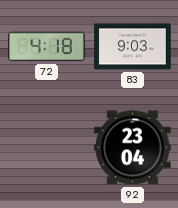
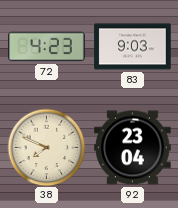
72: 4:18 -> 4:23
38: none -> 7:49
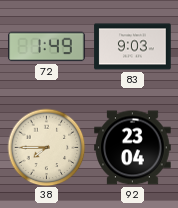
72: 4:23 -> 1:49
38: 7:49 -> 7:45
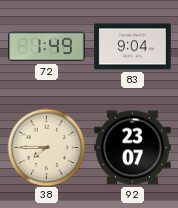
83: 9:03 -> 9:04
92: 23:04 -> 23:07
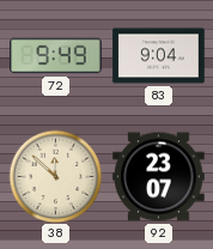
72: 1:49 -> 9:49
38: 7:45 -> 11:52
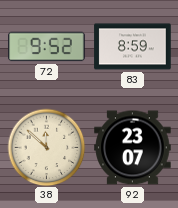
72: 9:49 -> 9:52
83: 9:04 -> 8:59
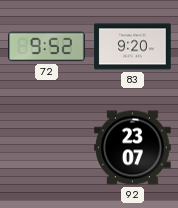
83: 8:59 -> 9:20
38: 11:52 -> none
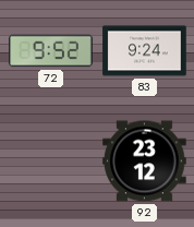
83: 9:20 -> 9:24
92: 23:07 -> 23:12
